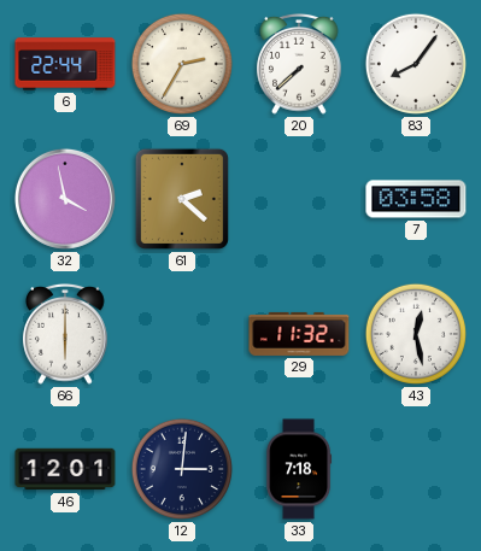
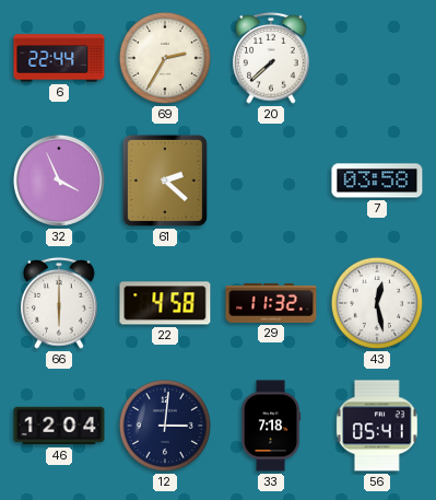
83: 8:06 -> none
32: 3:58 -> 3:56
22: none -> 4:58
46: 12:01 -> 12:04
56: none -> 05:41
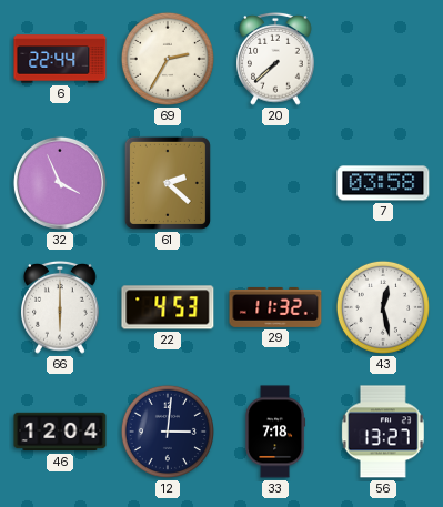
22: 4:58 -> 4:53
56: 05:41 -> 13:27
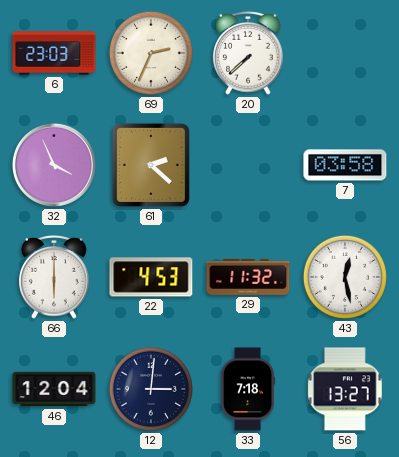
6: 22:44 -> 23:03
69: 2:35 -> 2:34
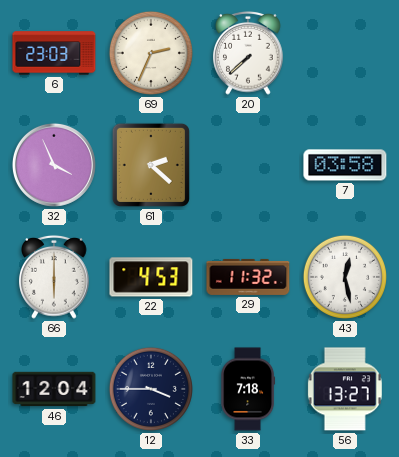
12: 3:01 -> 3:45
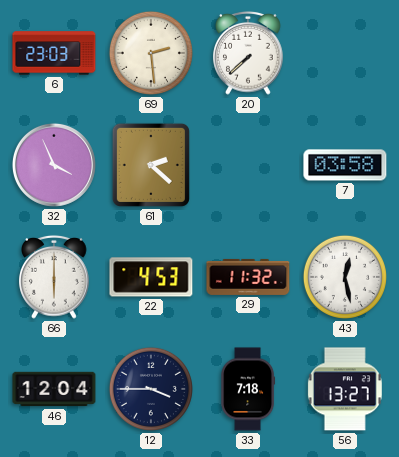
69: 2:34 -> 2:29
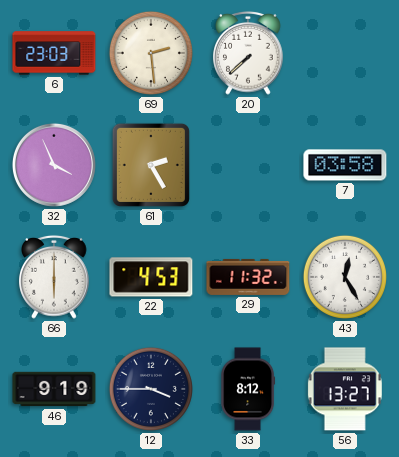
61: 2:22 -> 2:25
43: 12:28 -> 12:25
46: 12:04 -> 9:19
33: 7:18 -> 8:12
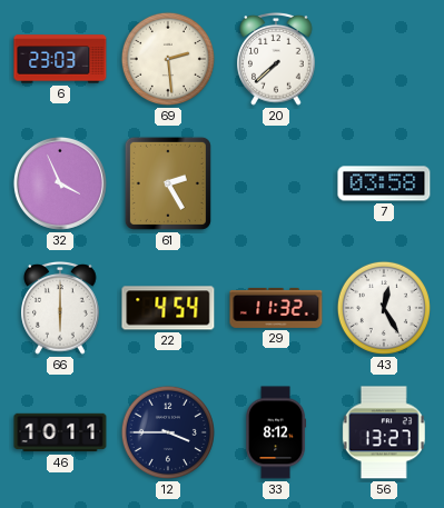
22: 4:53 -> 4:54
46: 9:19 -> 10:11
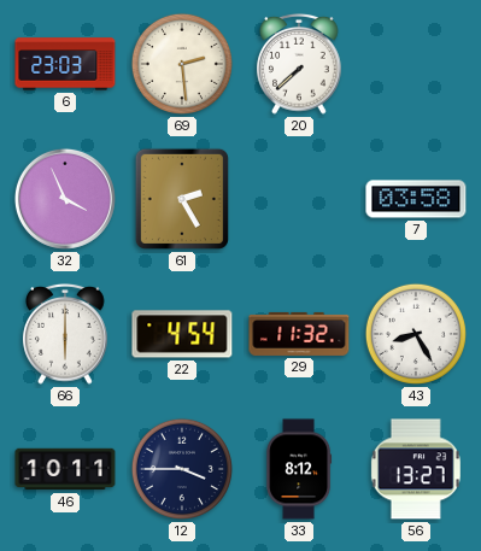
43: 12:25 -> 8:25
